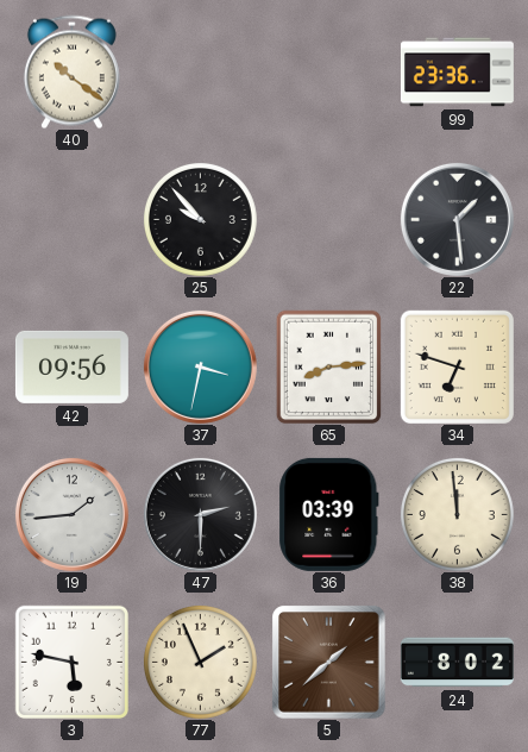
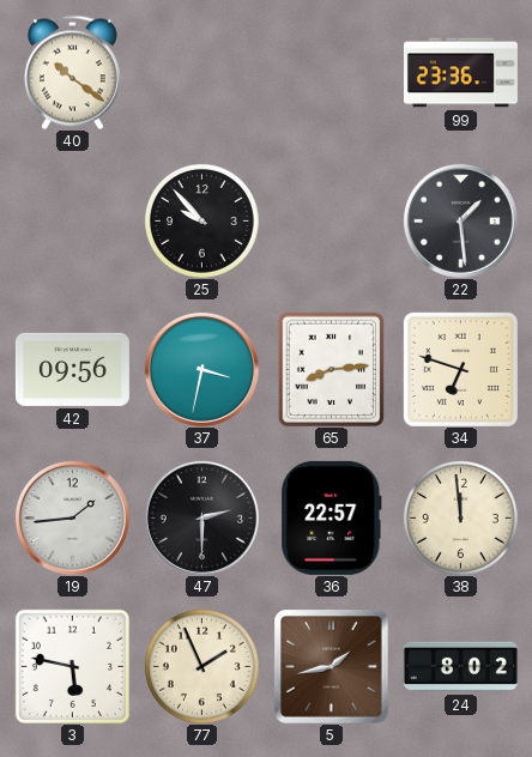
36: 03:39 -> 22:57
5: 1:38 -> 1:43
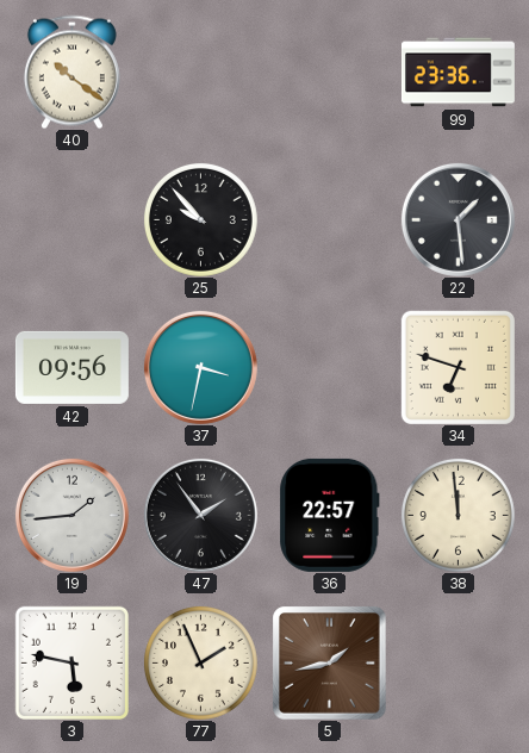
65: 8:14 -> none
47: 2:30 -> 1:54
24: 8:02 -> none
